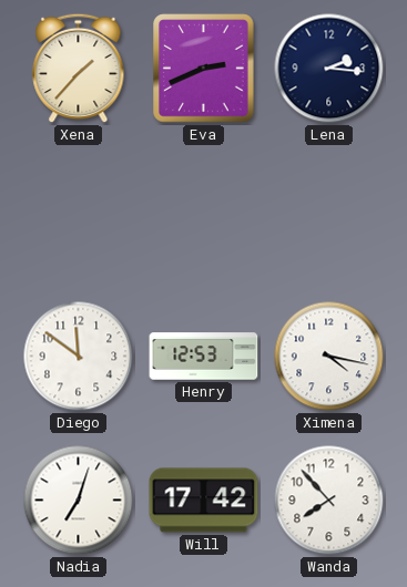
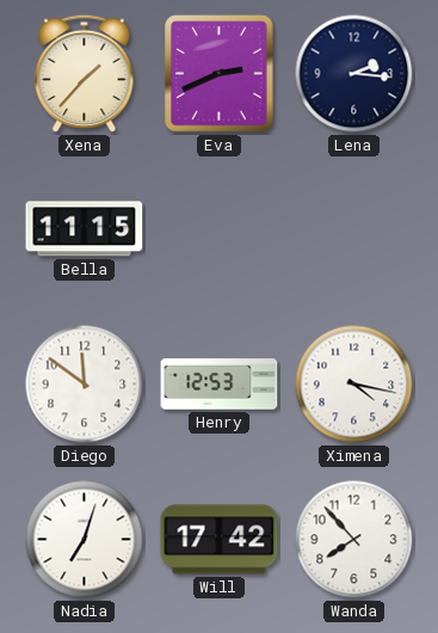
Bella: none -> 11:15
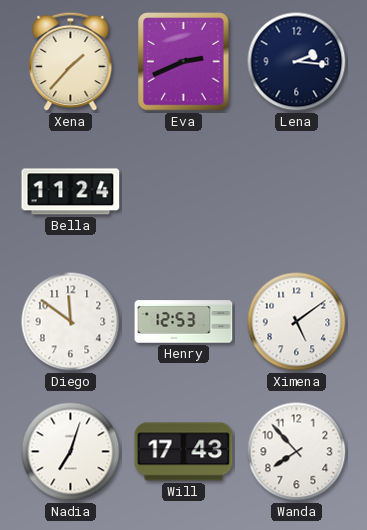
Bella: 11:15 -> 11:24
Ximena: 4:17 -> 5:09
Will: 17:42 -> 17:43
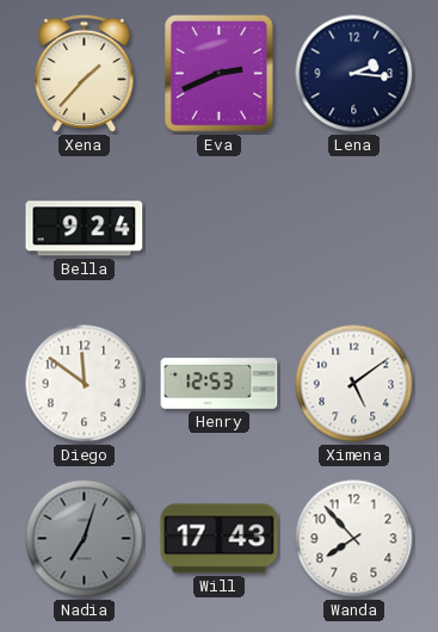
Bella: 11:24 -> 9:24
Nadia dial: white -> grey
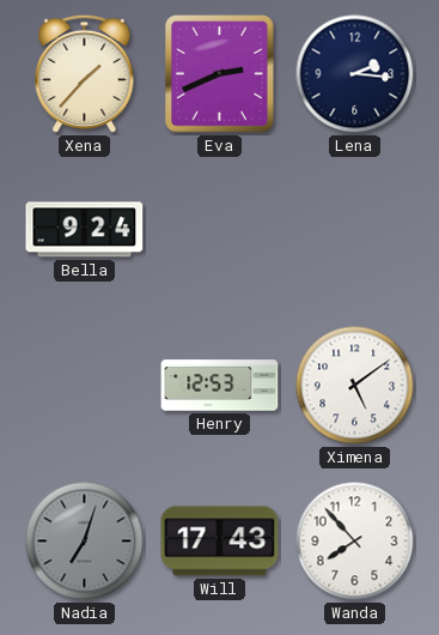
Diego: 11:51 -> none
